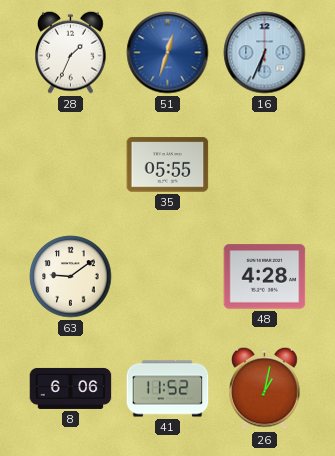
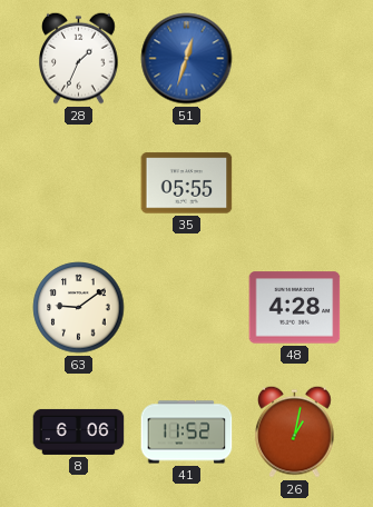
16: 6:34 -> none
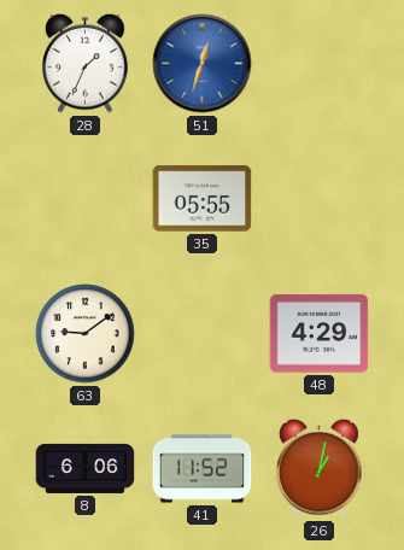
48: 4:28 -> 4:29
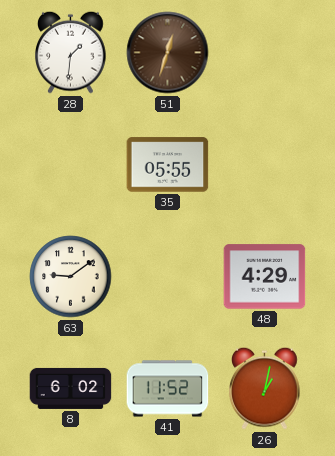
28: 1:34 -> 1:31
51 dial: blue -> brown
8: 6:06 -> 6:02
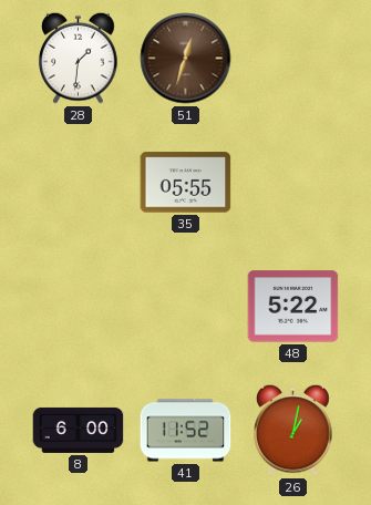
63: 9:09 -> none
48: 4:29 -> 5:22
8: 6:02 -> 6:00
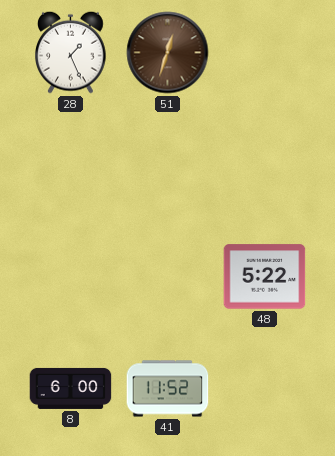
28: 1:31 -> 1:26
35: 05:55 -> none
26: 1:02 -> none
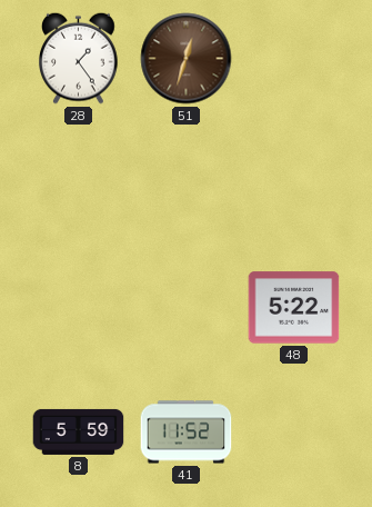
28: 1:26 -> 1:24
8: 6:00 -> 5:59
